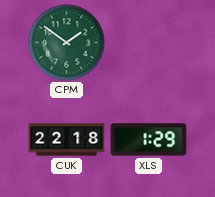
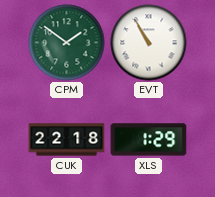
EVT: none -> 10:55
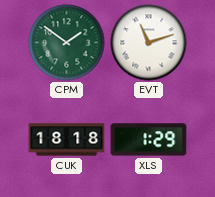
EVT: 10:55 -> 11:12
CUK: 22:18 -> 18:18
